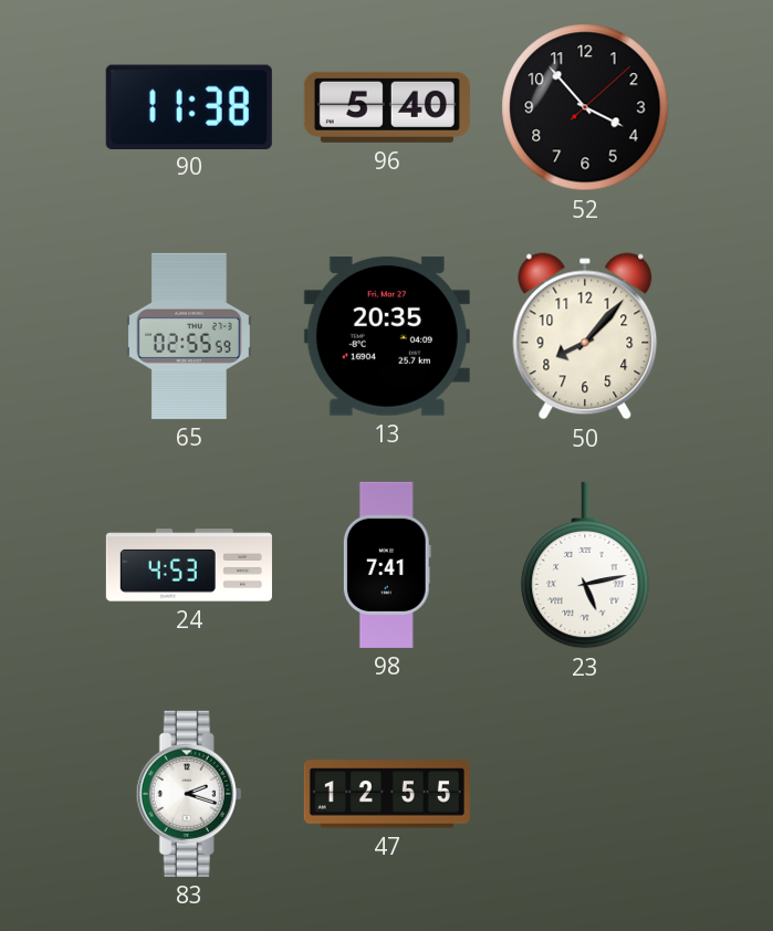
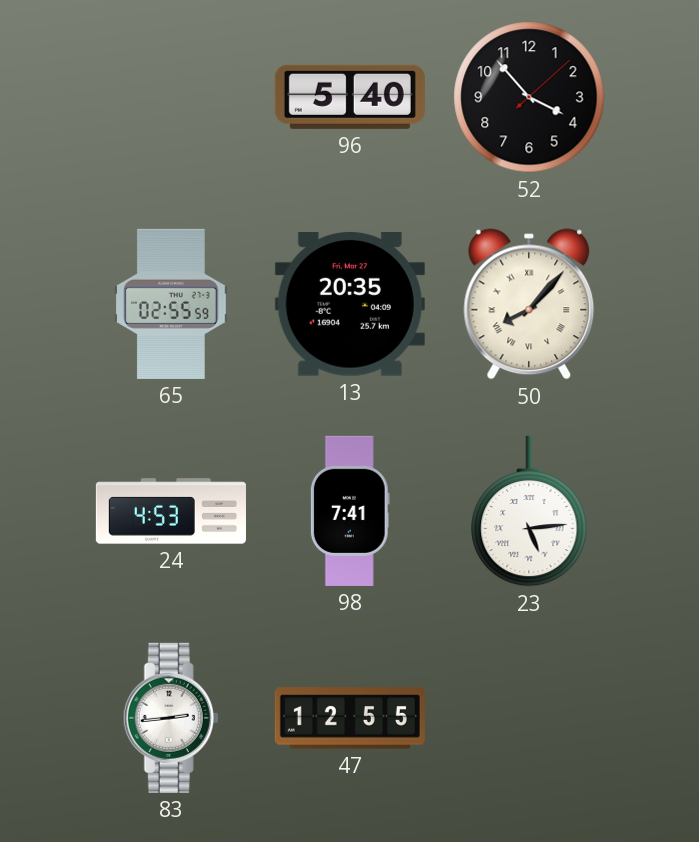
90: 11:38 -> none
50 numerals: Arabic -> Roman
23: 5:13 -> 5:14
83: 2:18 -> 2:44
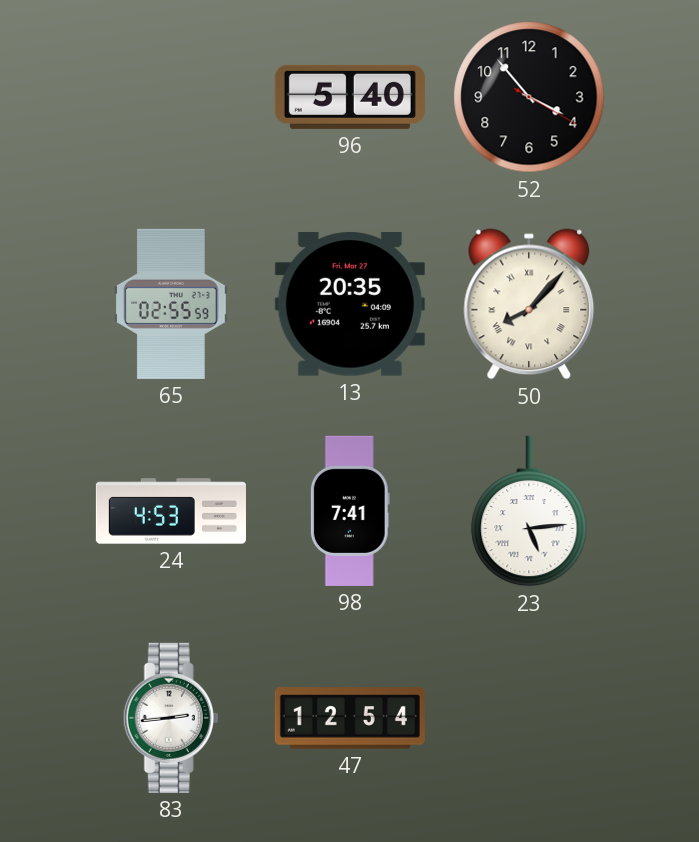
52: 3:53:08 -> 3:53:20
47: 12:55 -> 12:54
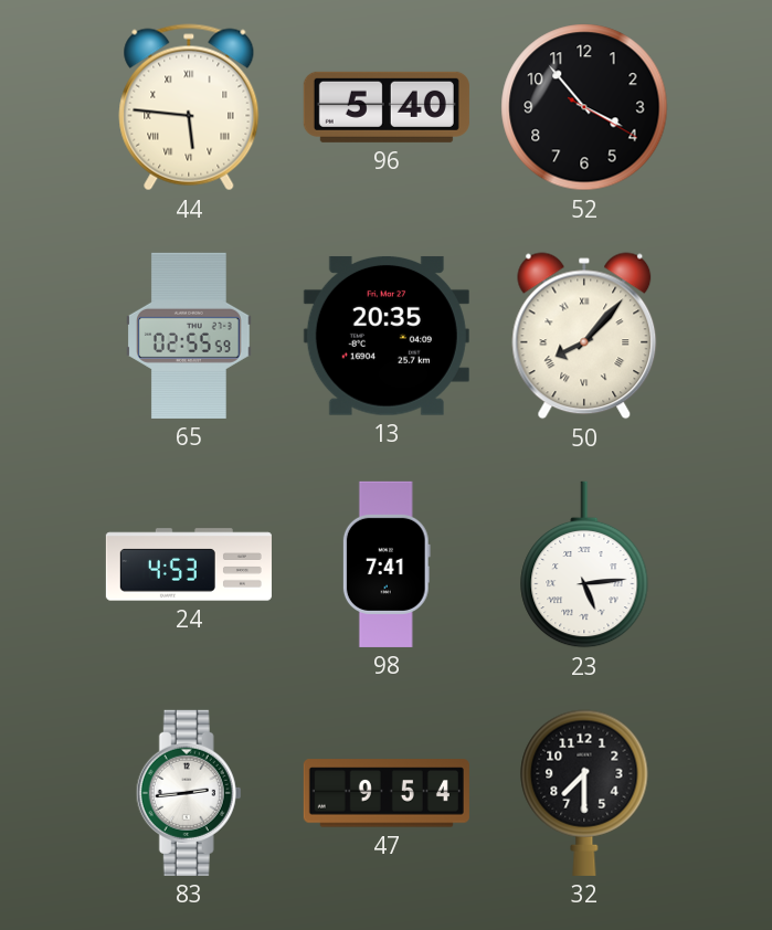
44: none -> 5:46
47: 12:54 -> 9:54
32: none -> 7:30
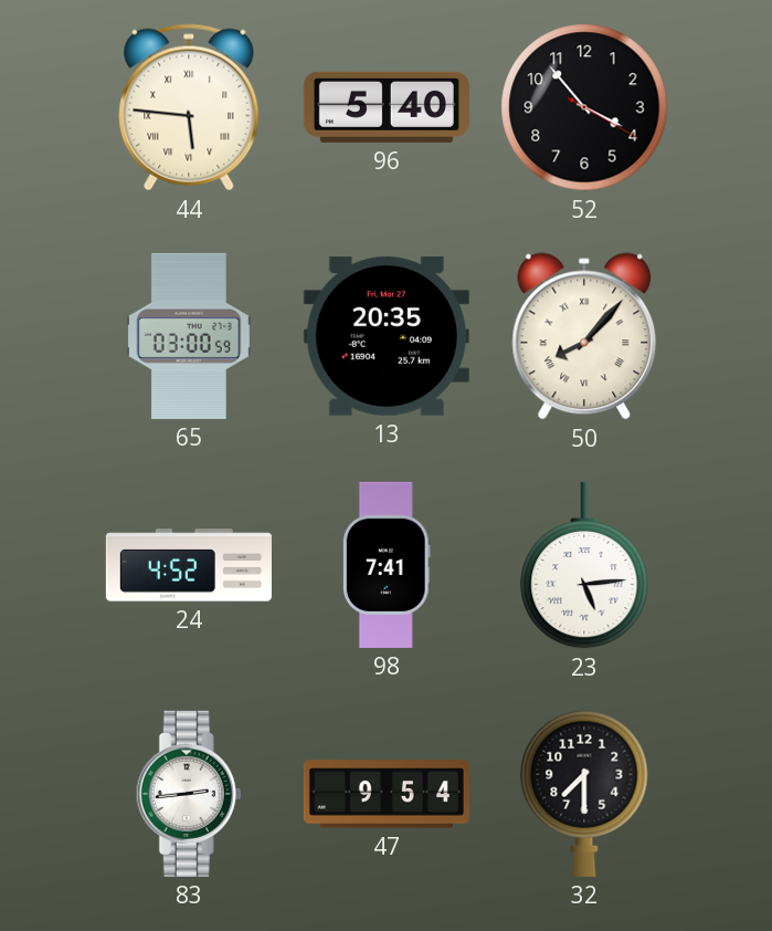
65: 02:55 -> 03:00
24: 4:53 -> 4:52
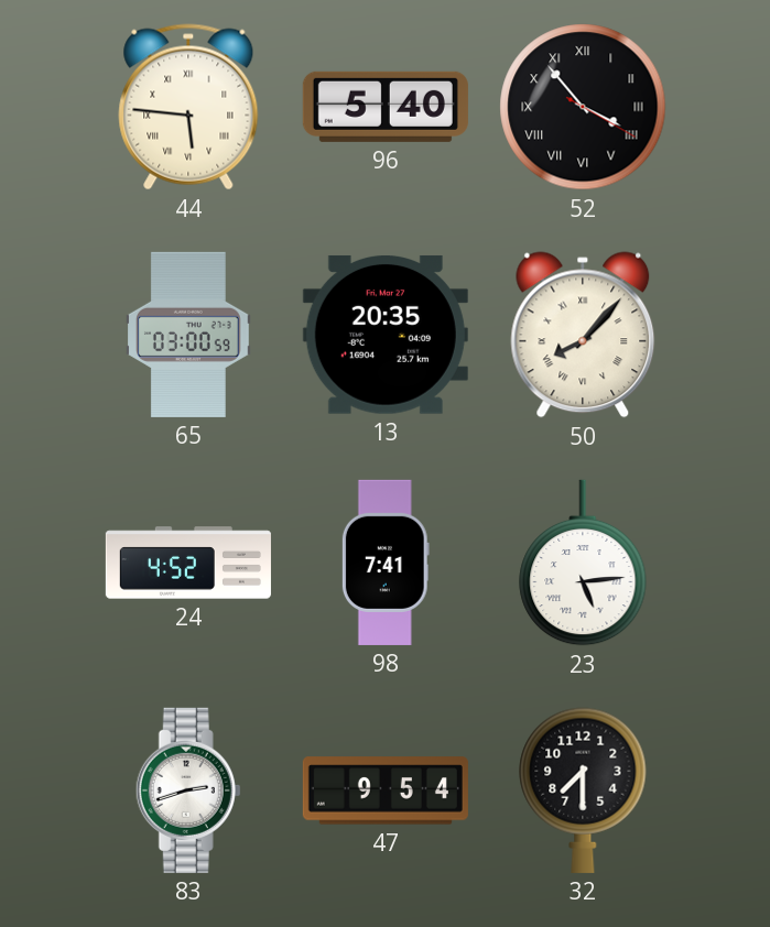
52 numerals: Arabic -> Roman
83: 2:44 -> 2:42
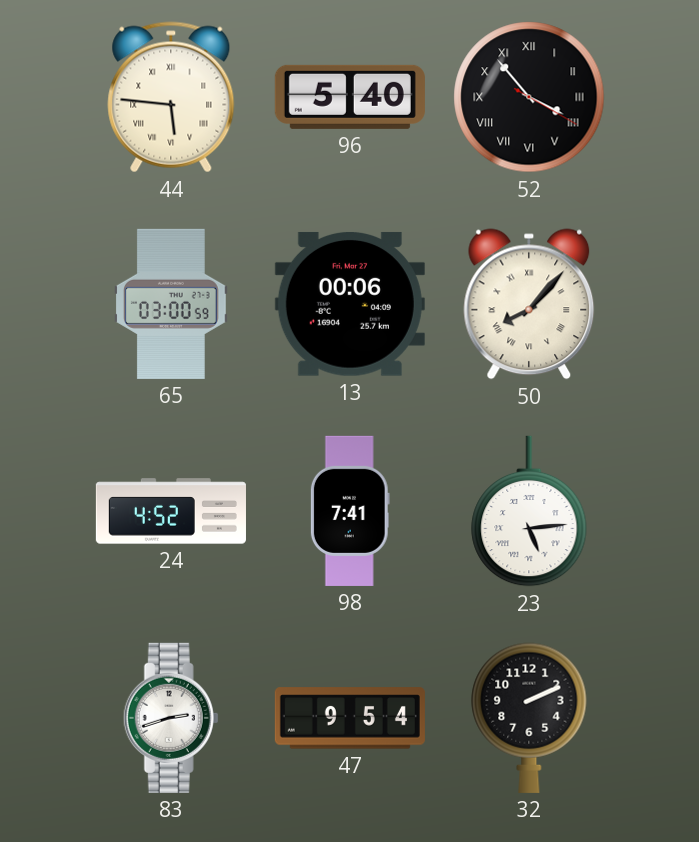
13: 20:35 -> 00:06
32: 7:30 -> 2:11
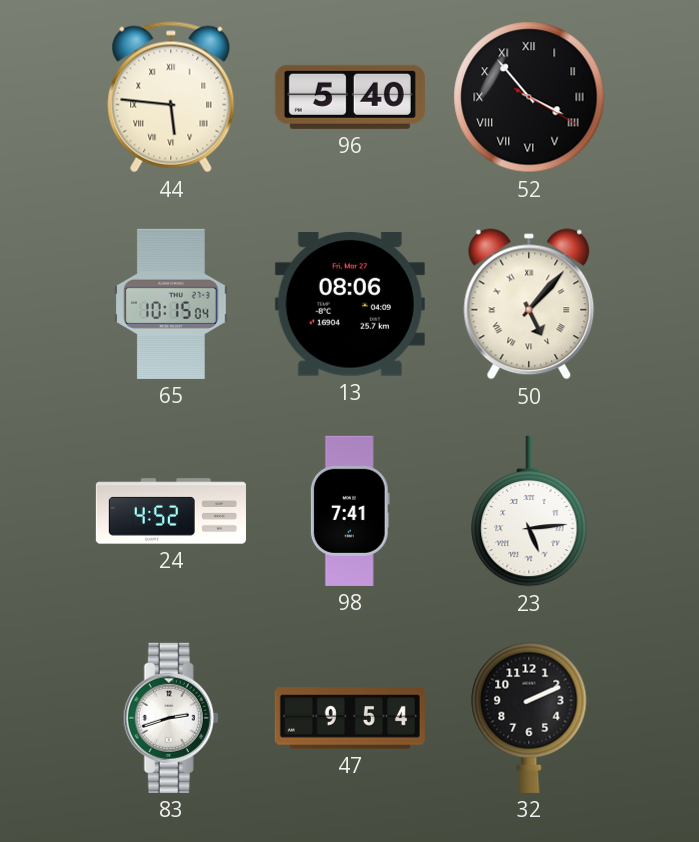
65: 03:00 -> 10:15
13: 00:06 -> 08:06
50: 8:07 -> 5:07
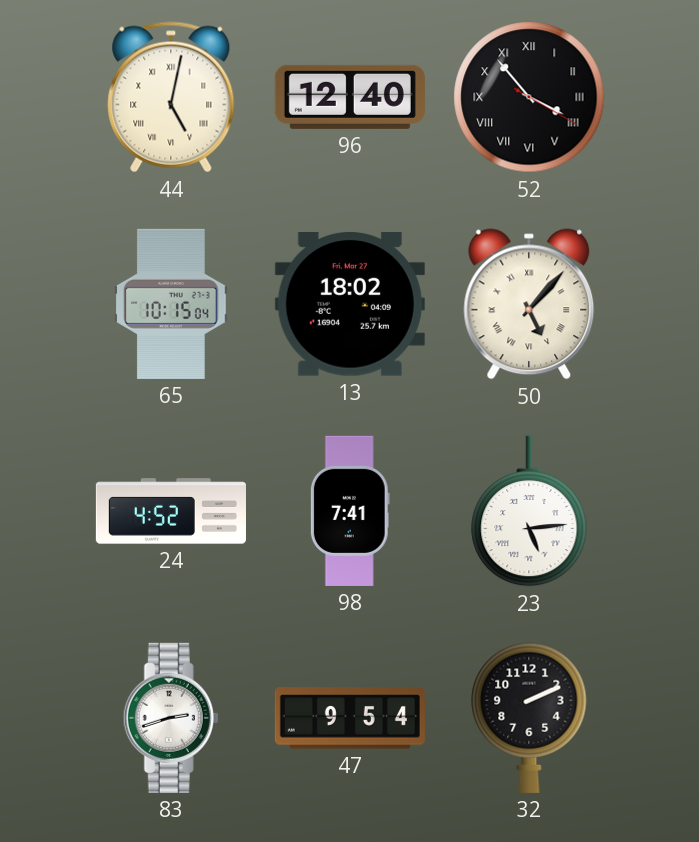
44: 5:46 -> 5:02
96: 5:40 -> 12:40
13: 08:06 -> 18:02
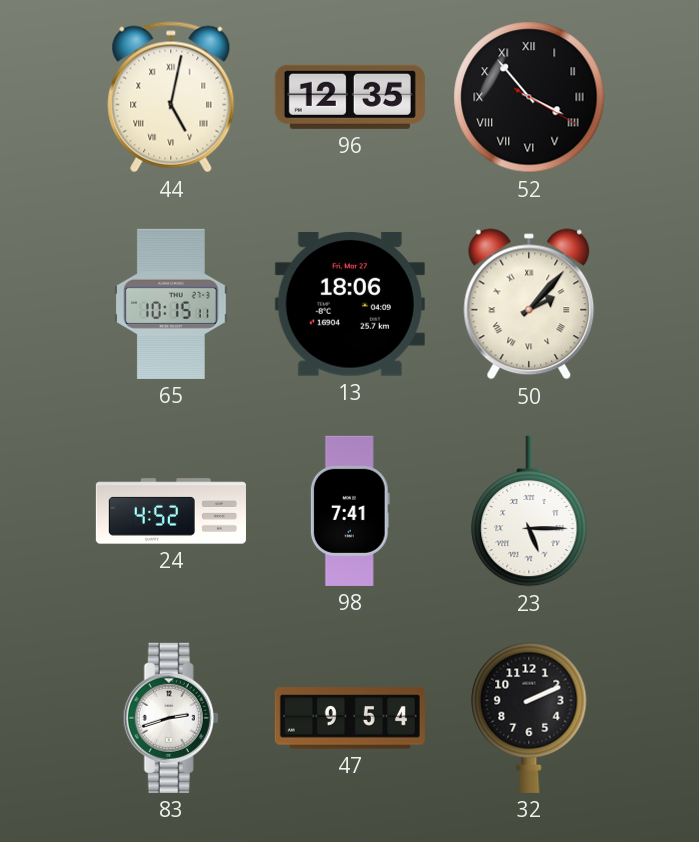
96: 12:40 -> 12:35
65: 10:15:04 -> 10:15:11
13: 18:02 -> 18:06
50: 5:07 -> 2:07
23: 5:14 -> 5:15
